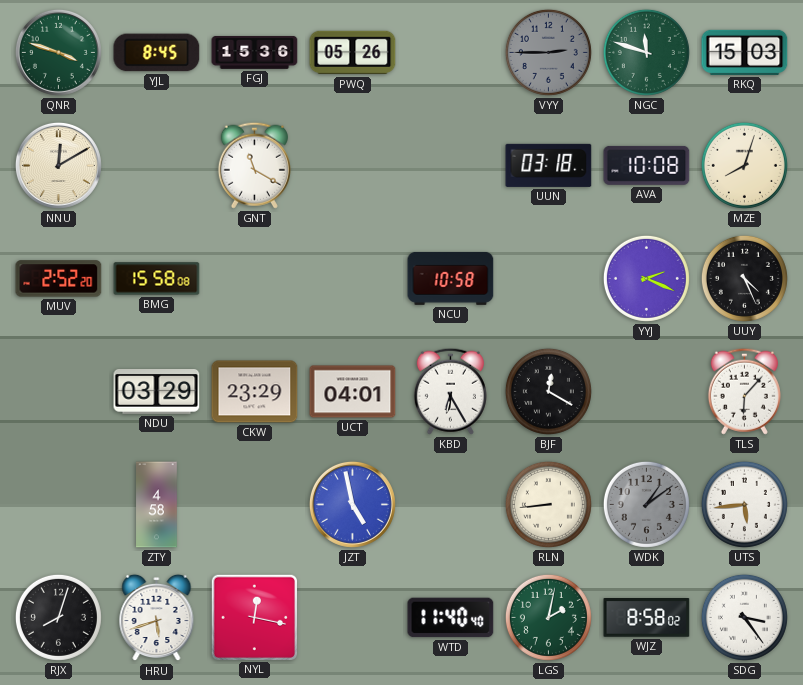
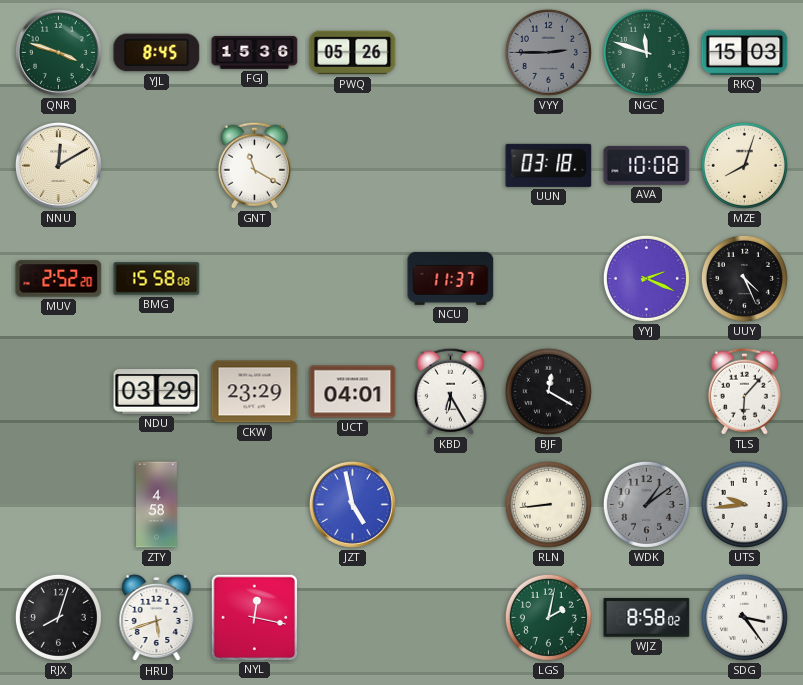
NCU: 10:58 -> 11:37
UTS: 5:44 -> 9:44
WTD: 11:40 -> none
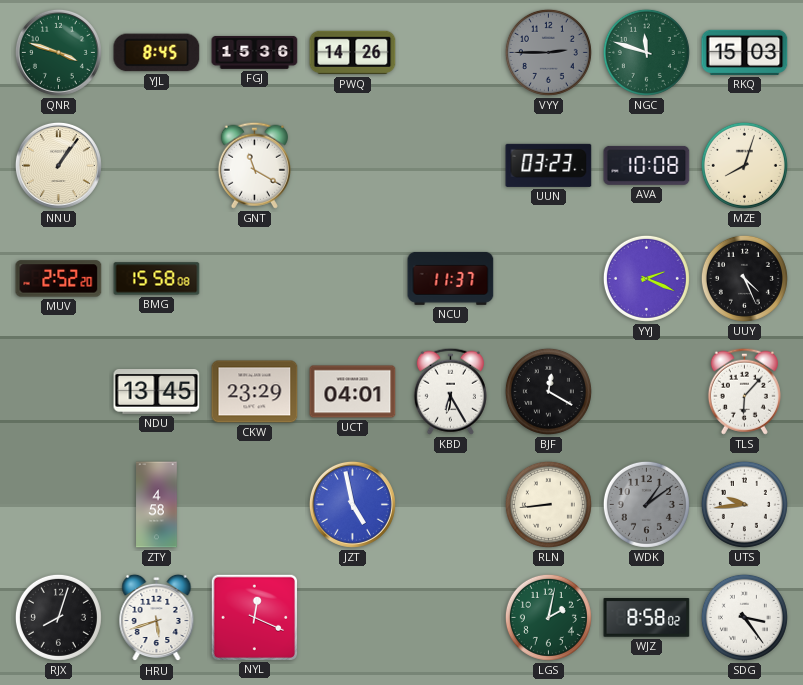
PWQ: 05:26 -> 14:26
NNU: 12:10 -> 1:06
UUN: 03:18 -> 03:23
NDU: 03:29 -> 13:45
NYL: 12:17 -> 12:19
